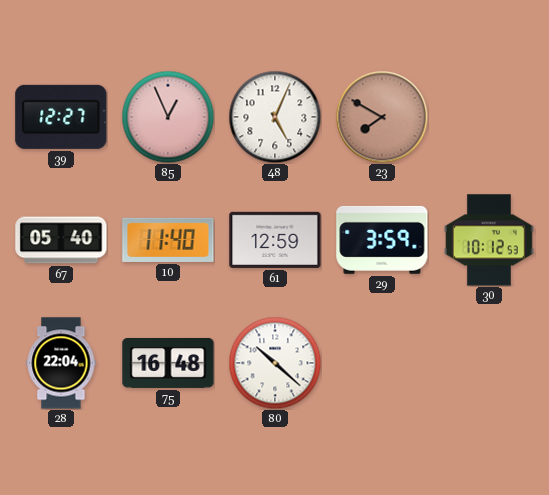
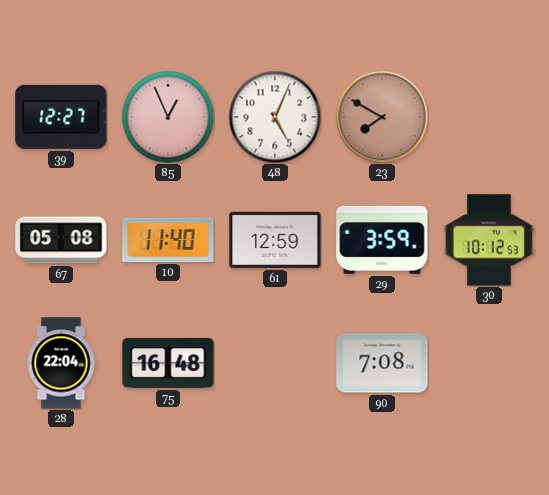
67: 05:40 -> 05:08
80: 10:22 -> none
90: none -> 7:08
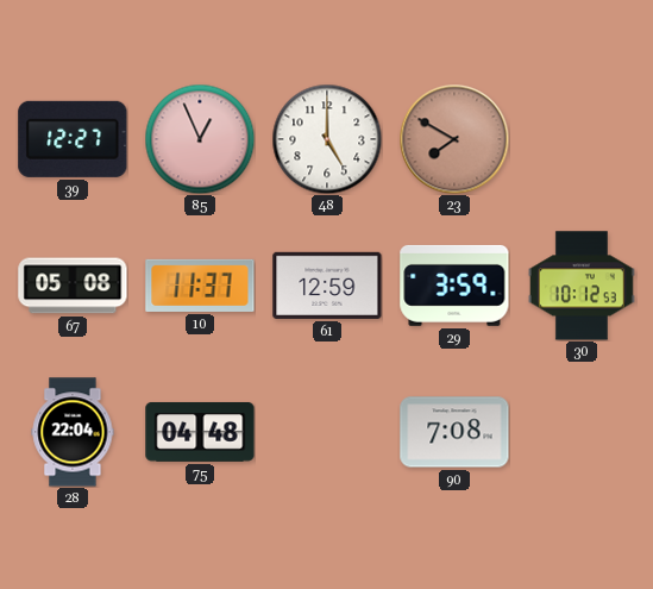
48: 5:04 -> 5:00
10: 11:40 -> 11:37
75: 16:48 -> 04:48
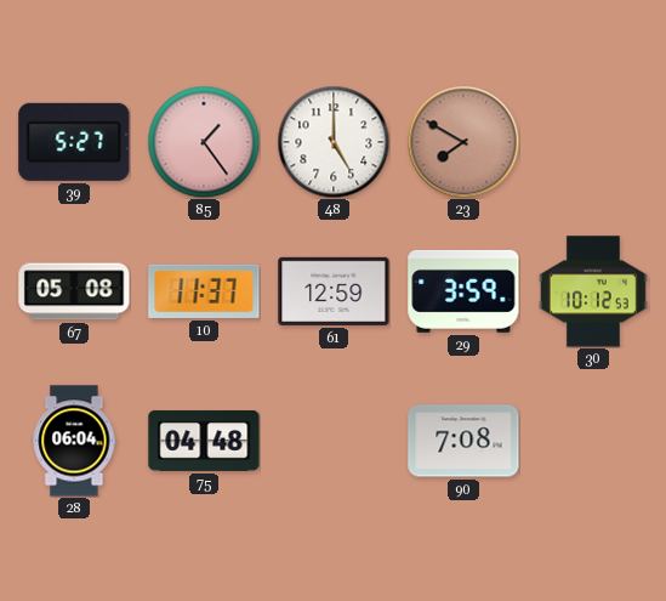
39: 12:27 -> 5:27
85: 12:56 -> 1:24
28: 22:04 -> 06:04
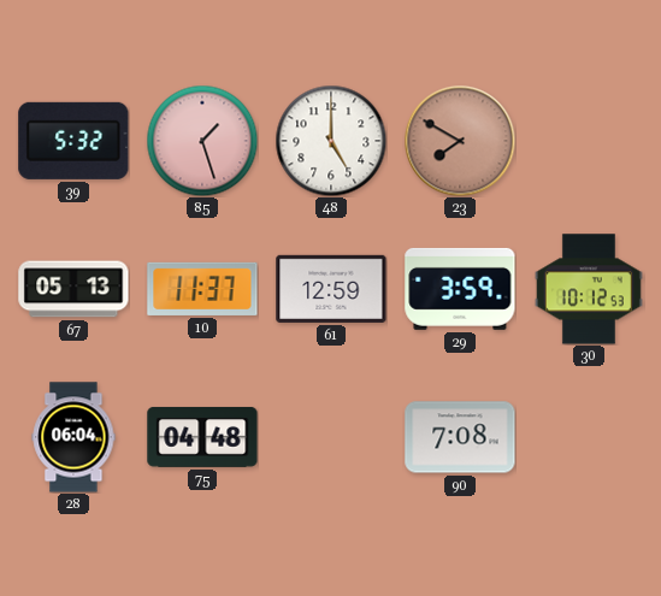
39: 5:27 -> 5:32
85: 1:24 -> 1:27
67: 05:08 -> 05:13
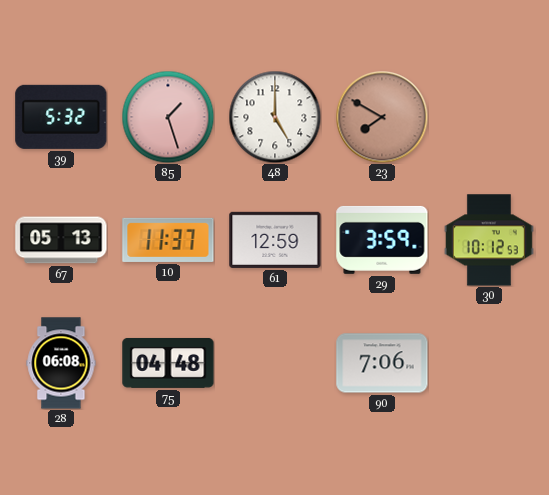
28: 06:04 -> 06:08
90: 7:08 -> 7:06
